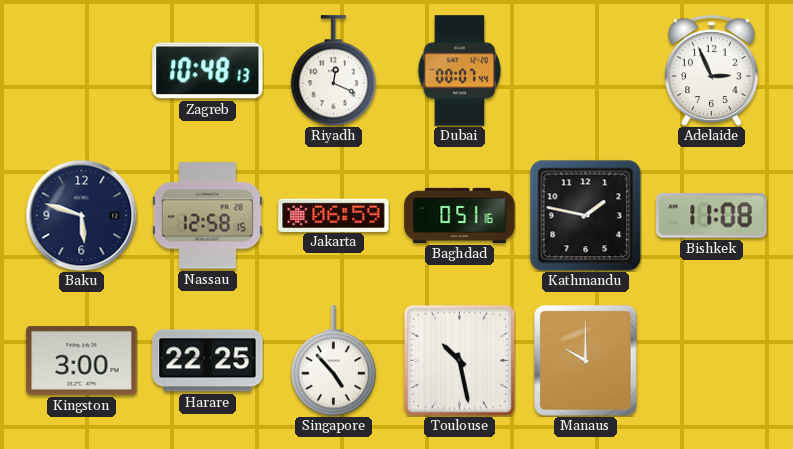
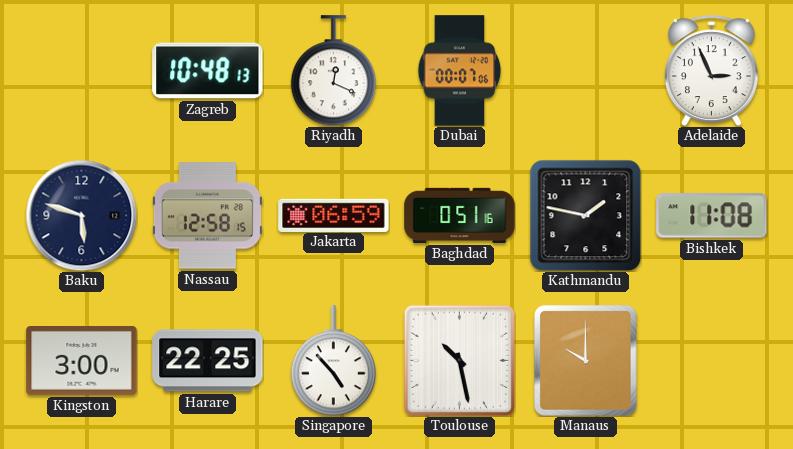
Dubai: 00:07:44 -> 00:07:06
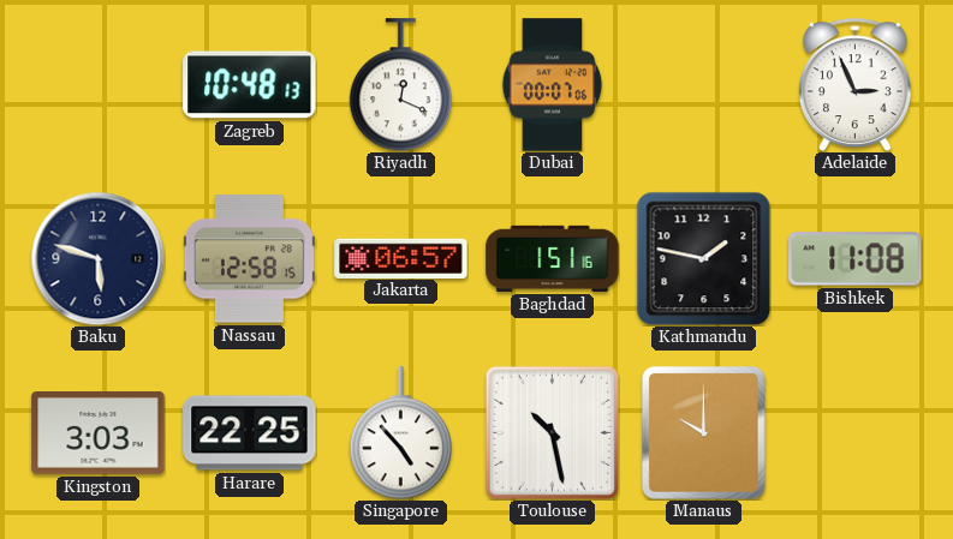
Jakarta: 06:59 -> 06:57
Baghdad: 0:51 -> 1:51
Kingston: 3:00 -> 3:03
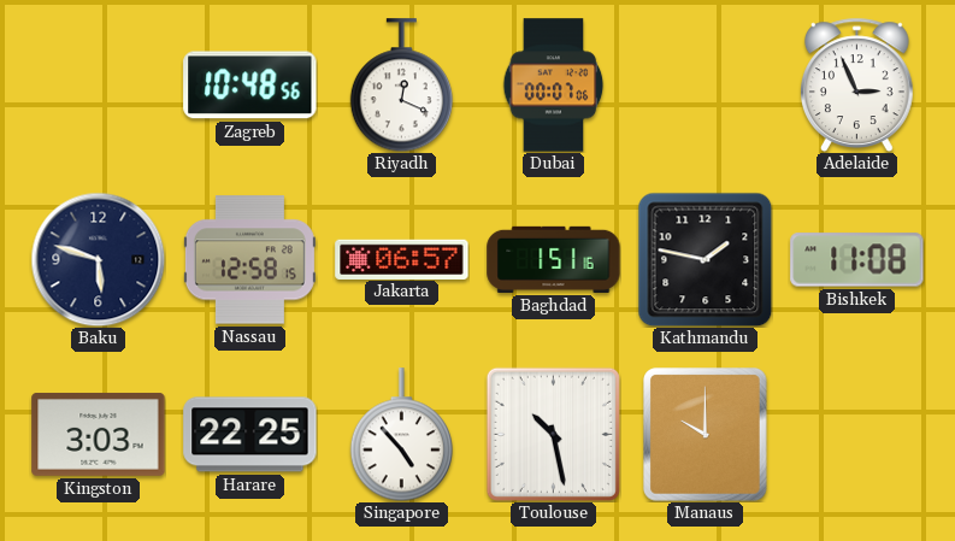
Zagreb: 10:48:13 -> 10:48:56
